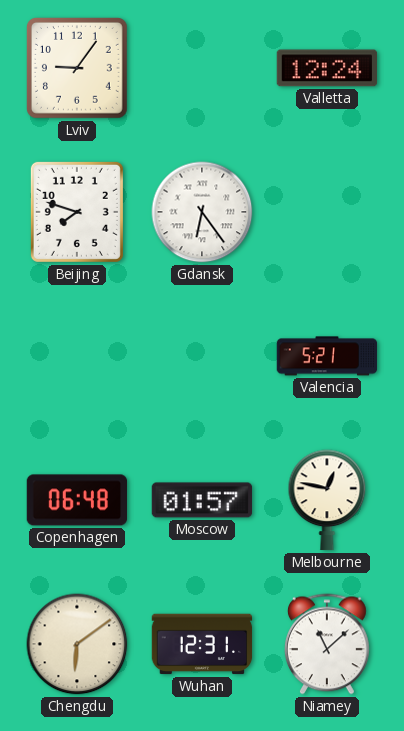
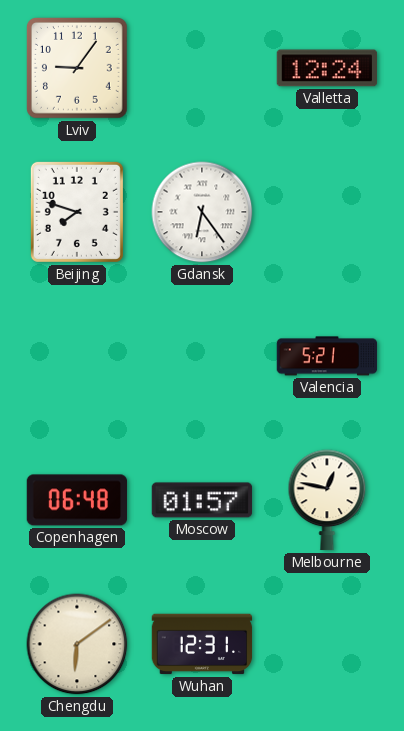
Niamey: 11:08 -> none
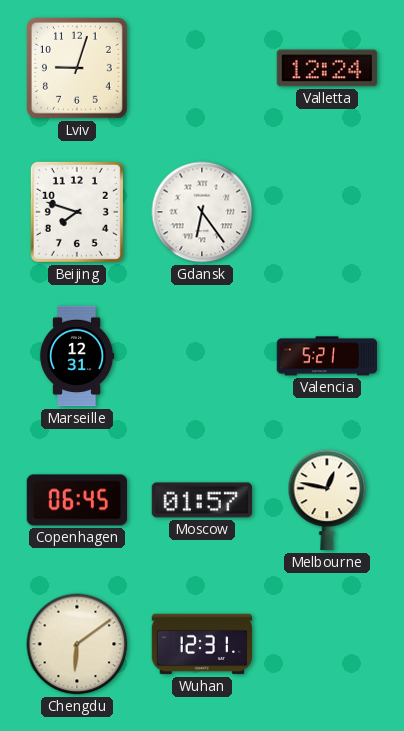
Lviv: 9:06 -> 9:03
Marseille: none -> 12:31
Copenhagen: 06:48 -> 06:45
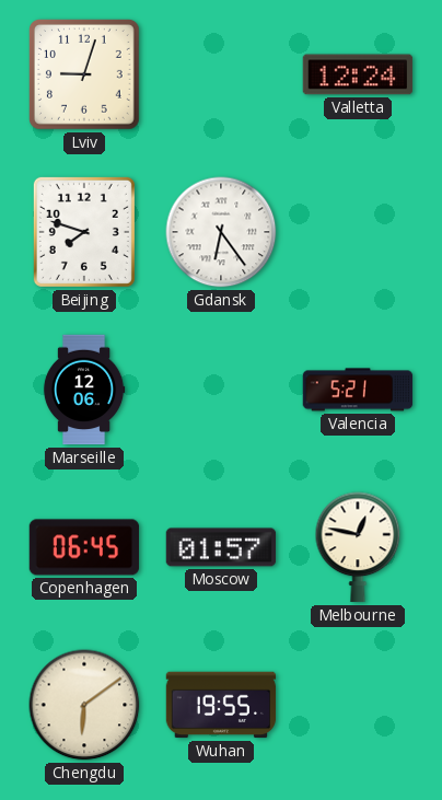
Marseille: 12:31 -> 12:06
Wuhan: 12:31 -> 19:55
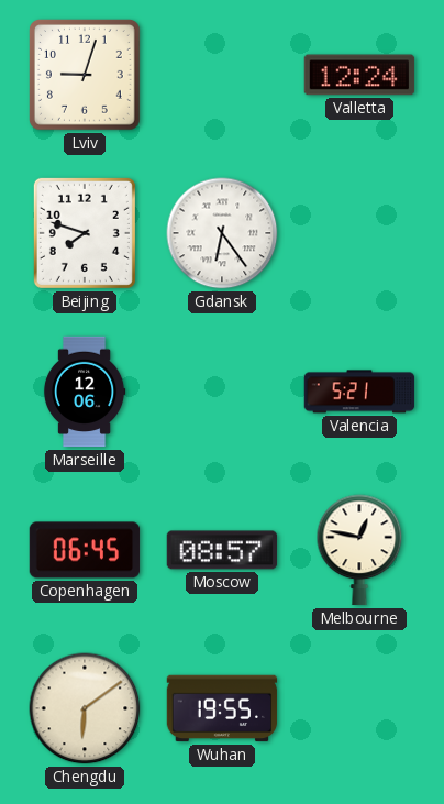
Moscow: 01:57 -> 08:57
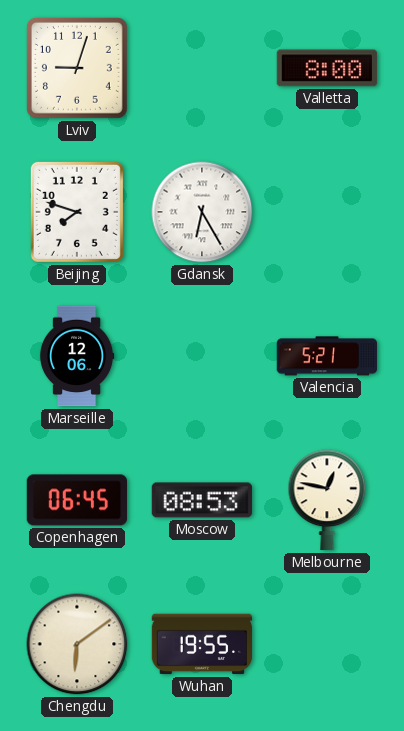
Valletta: 12:24 -> 8:00
Gdansk: 6:24 -> 6:25
Moscow: 08:57 -> 08:53
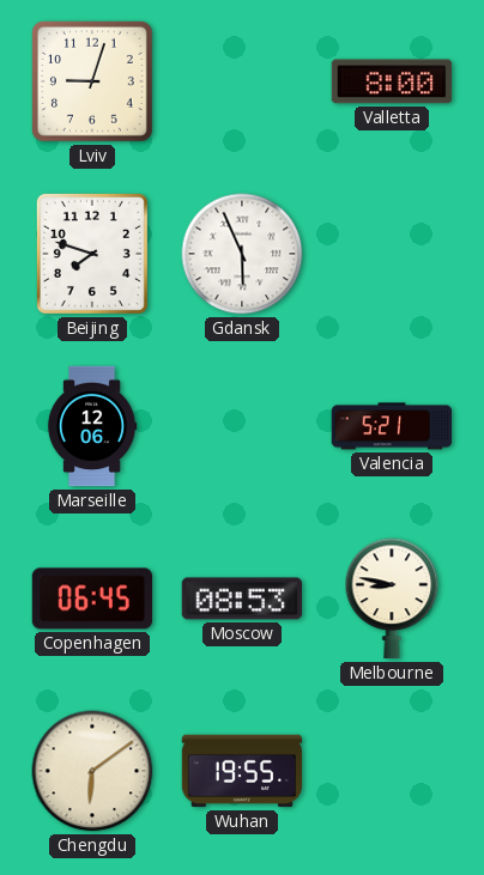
Gdansk: 6:25 -> 5:56
Melbourne: 12:47 -> 8:47
